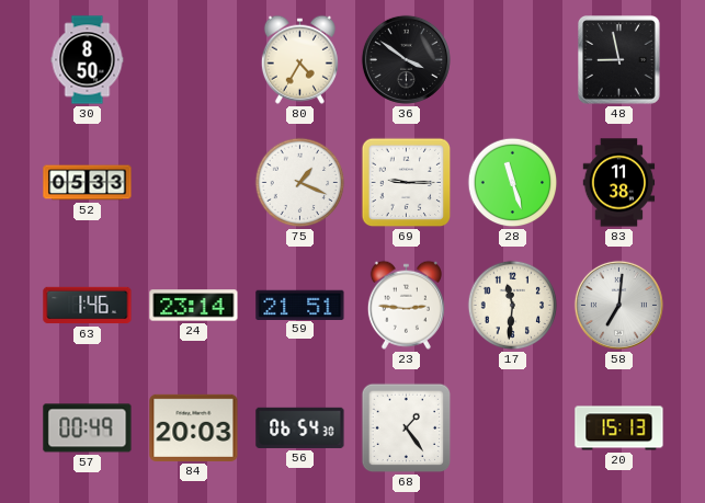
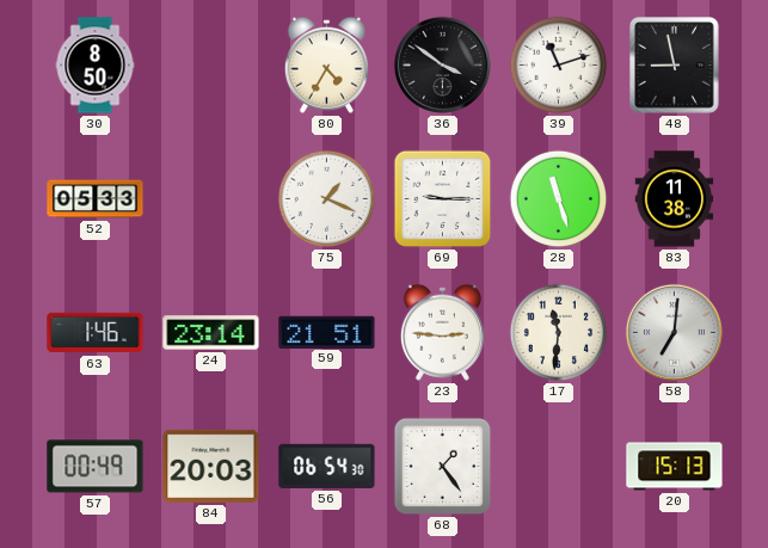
39: none -> 11:12
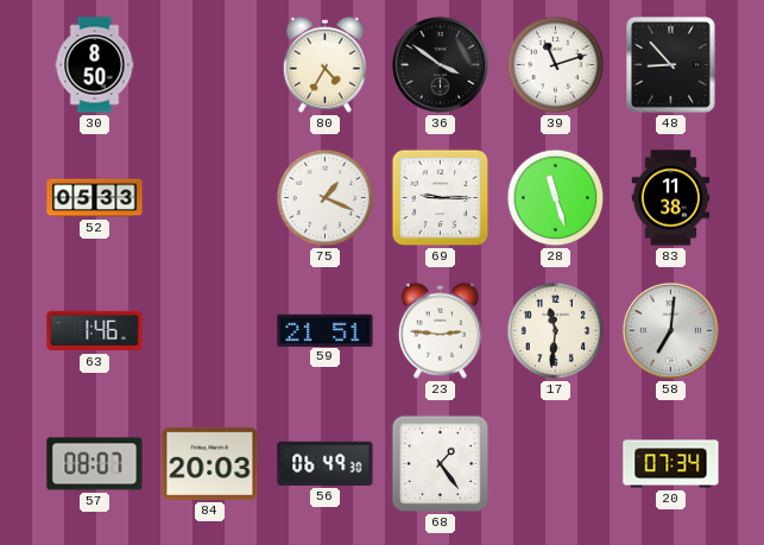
48: 8:58 -> 8:53
24: 23:14 -> none
57: 00:49 -> 08:07
56: 06:54 -> 06:49
20: 15:13 -> 07:34
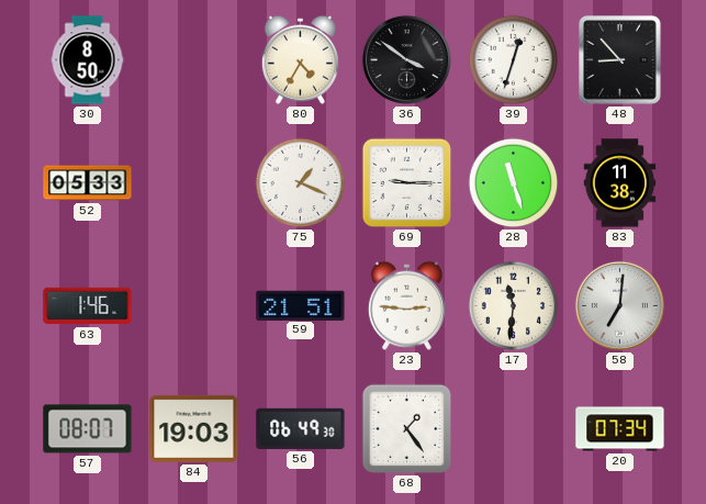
39: 11:12 -> 12:33
84: 20:03 -> 19:03
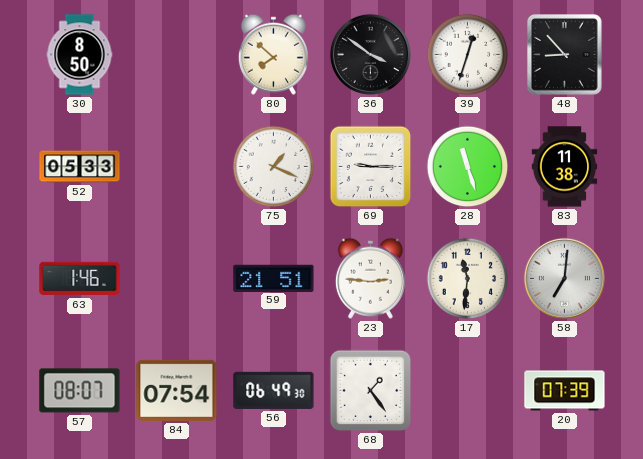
80: 4:35 -> 7:52
84: 19:03 -> 07:54
20: 07:34 -> 07:39
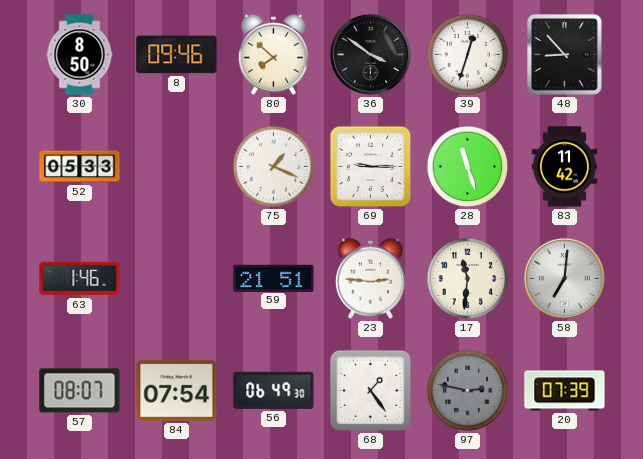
8: none -> 09:46
83: 11:38 -> 11:42
97: none -> 2:47
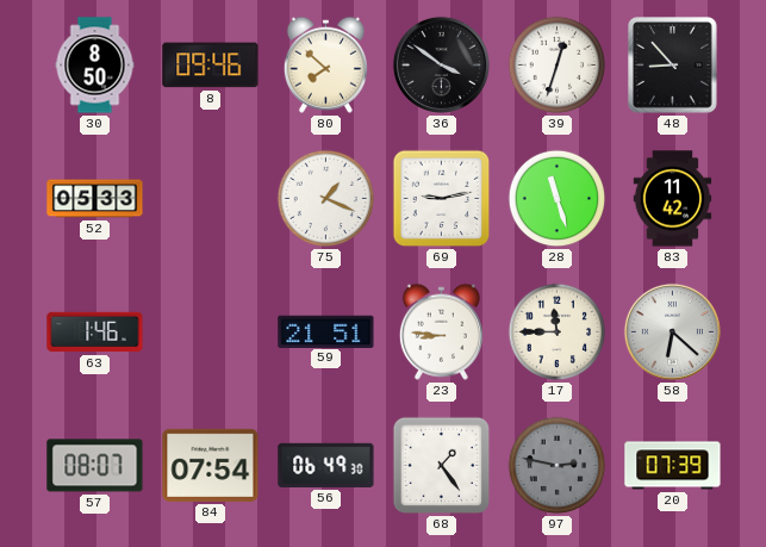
69: 9:15 -> 9:13
23: 2:46 -> 8:46
17: 11:31 -> 11:45
58: 7:01 -> 6:22
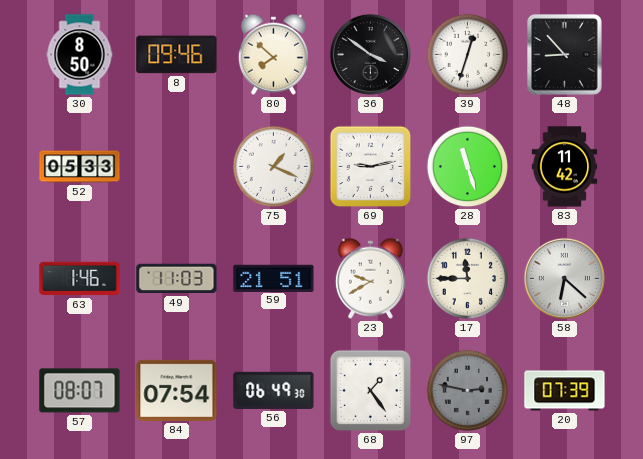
49: none -> 11:03
23: 8:46 -> 9:40
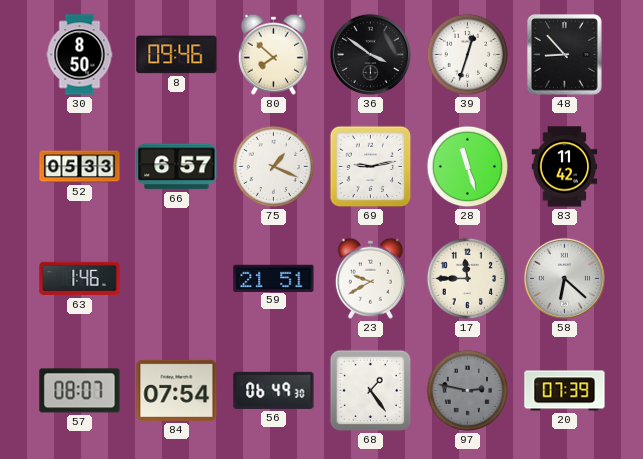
66: none -> 6:57
49: 11:03 -> none
